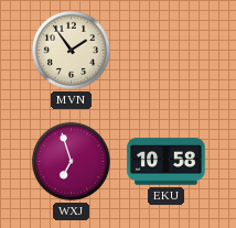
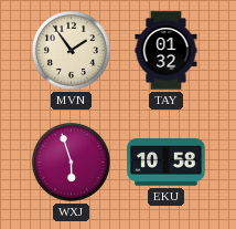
TAY: none -> 01:32
WXJ: 6:57 -> 5:57
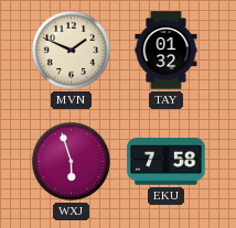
MVN: 1:54 -> 1:49
EKU: 10:58 -> 7:58
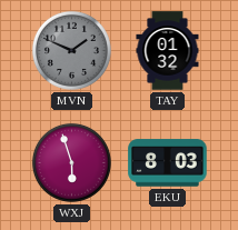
MVN dial: cream -> grey
EKU: 7:58 -> 8:03
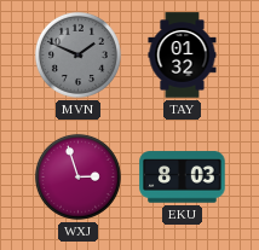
WXJ: 5:57 -> 2:57
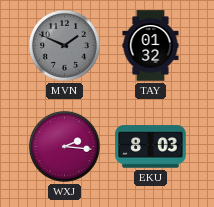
WXJ: 2:57 -> 2:16
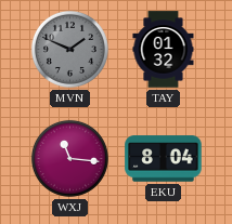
WXJ: 2:16 -> 11:16
EKU: 8:03 -> 8:04
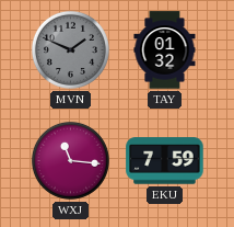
EKU: 8:04 -> 7:59
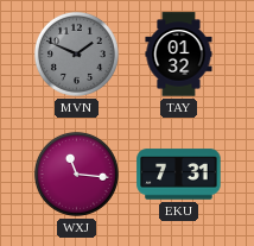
EKU: 7:59 -> 7:31
